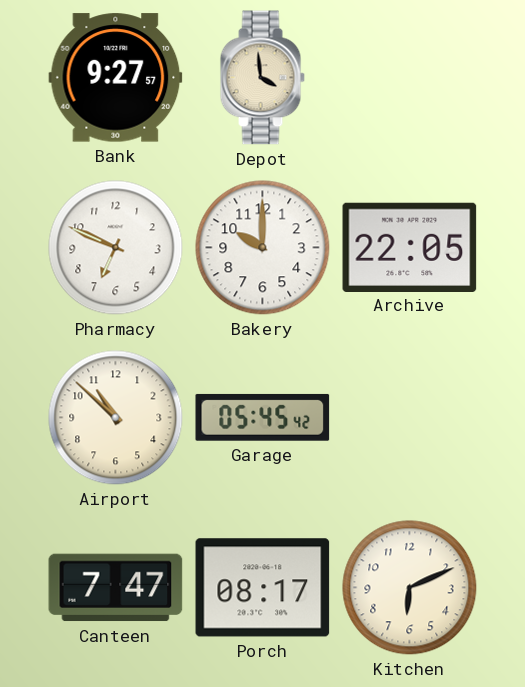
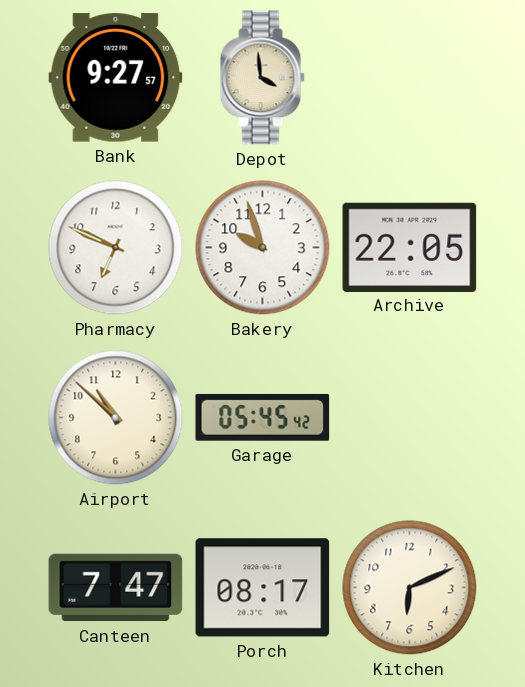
Bakery: 10:00 -> 9:57
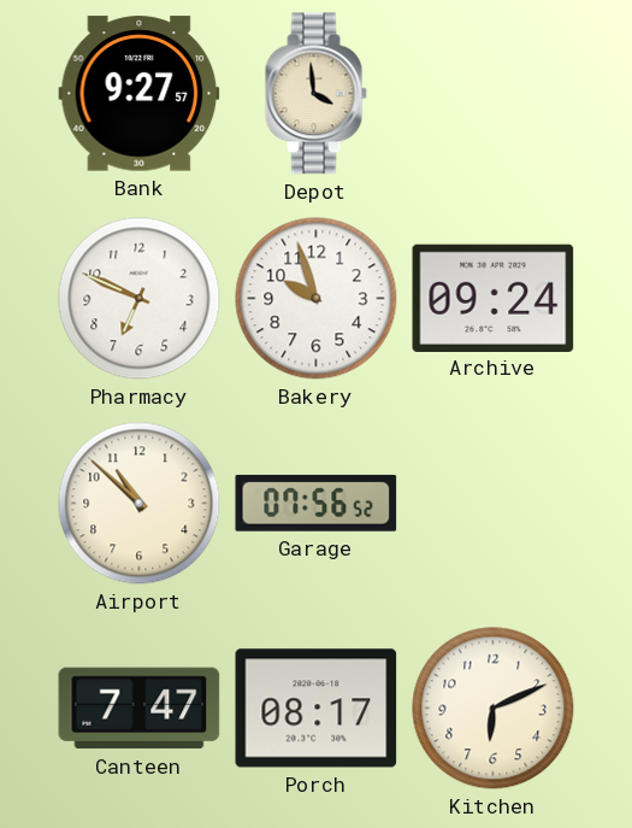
Archive: 22:05 -> 09:24
Garage: 05:45 -> 07:56
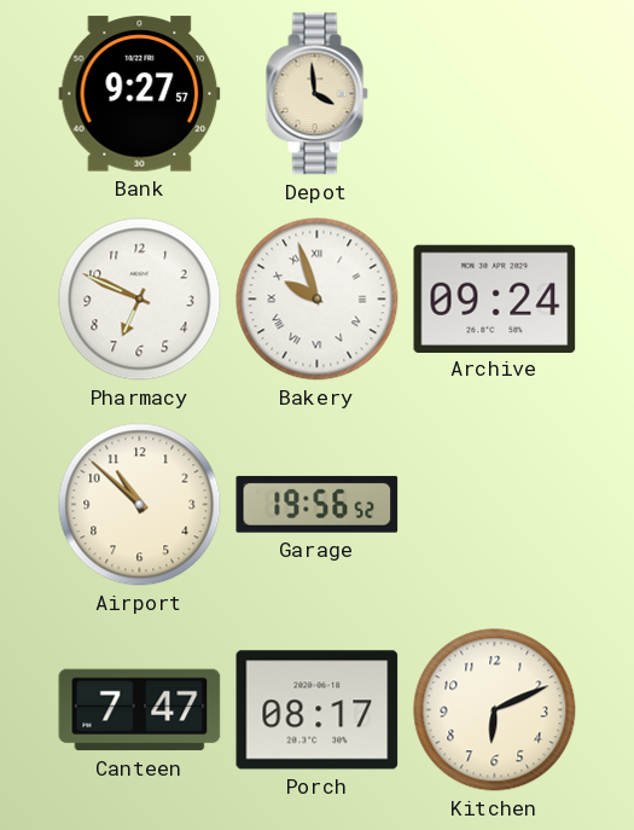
Bakery numerals: Arabic -> Roman
Garage: 07:56 -> 19:56
